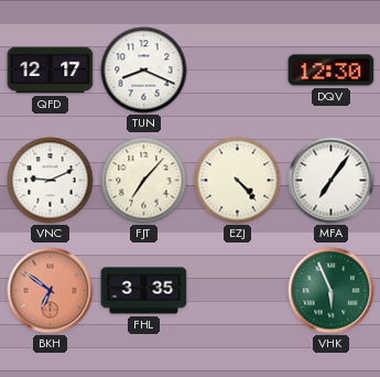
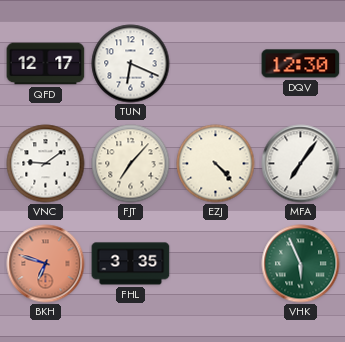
TUN: 8:19 -> 6:19
VNC: 9:11 -> 9:09
BKH: 6:51 -> 6:48
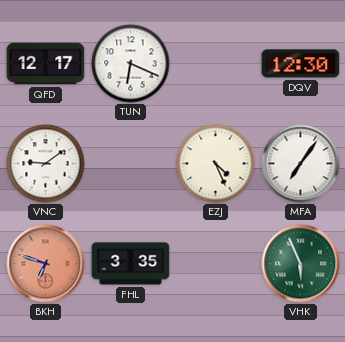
FJT: 7:07 -> none
EZJ: 4:23 -> 4:26
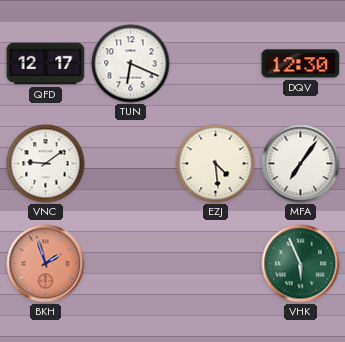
EZJ: 4:26 -> 4:29
BKH: 6:48 -> 1:57
FHL: 3:35 -> none
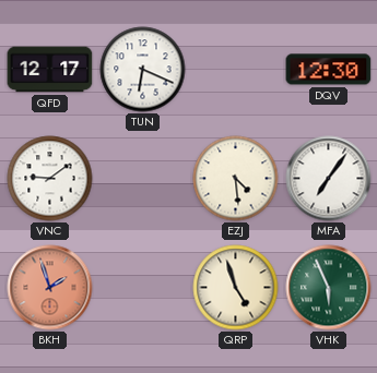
QRP: none -> 4:57
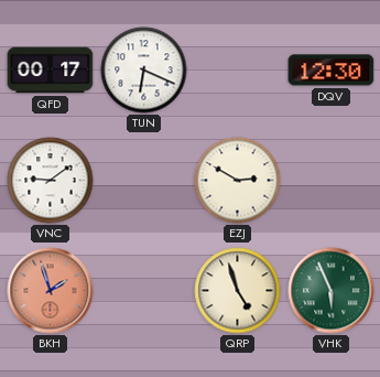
QFD: 12:17 -> 00:17
EZJ: 4:29 -> 2:50
MFA: 7:06 -> none
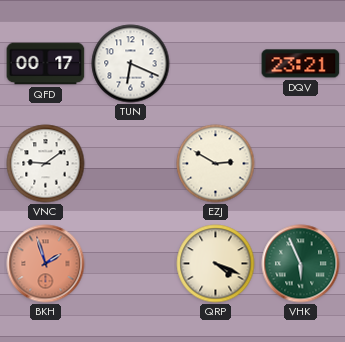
DQV: 12:30 -> 23:21
QRP: 4:57 -> 4:19
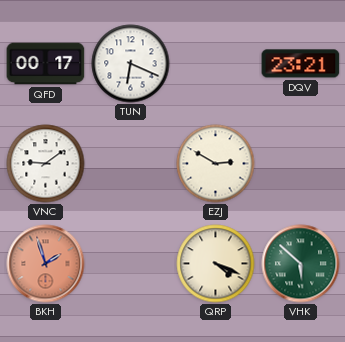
VHK: 5:56 -> 5:52
